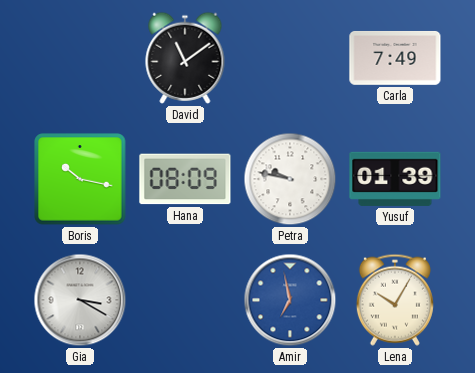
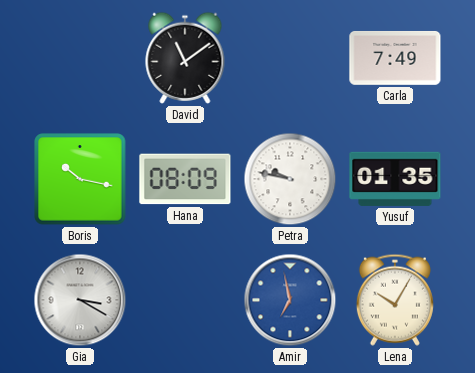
Yusuf: 01:39 -> 01:35
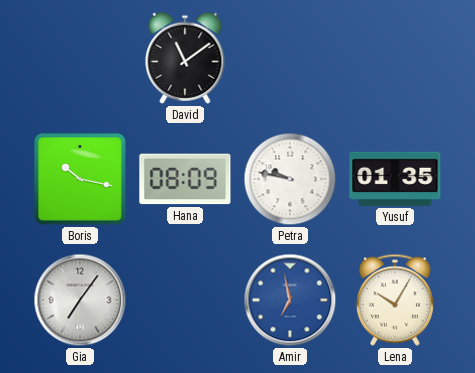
Carla: 7:49 -> none
Gia: 3:20 -> 7:06
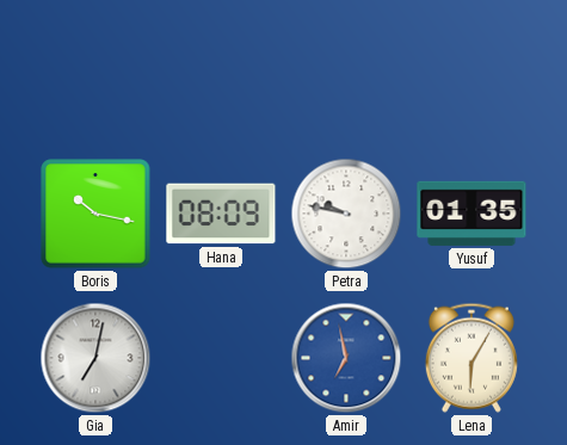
David: 11:09 -> none
Gia: 7:06 -> 7:02
Lena: 10:05 -> 6:05
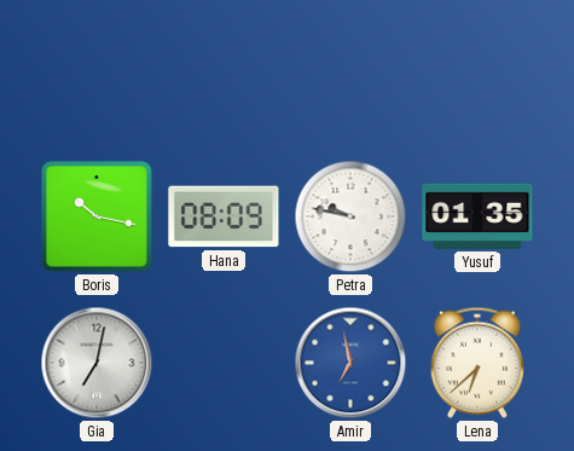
Lena: 6:05 -> 6:38
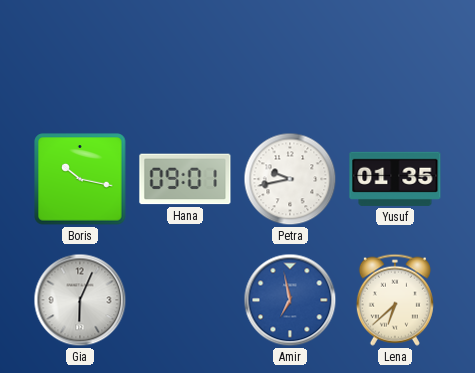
Hana: 08:09 -> 09:01
Petra: 9:47 -> 9:43
Gia: 7:02 -> 6:04
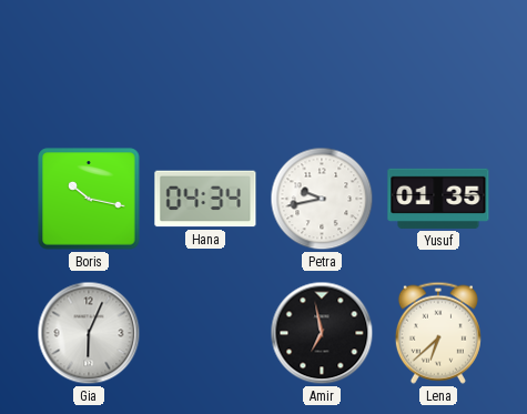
Hana: 09:01 -> 04:34
Amir dial: blue -> black
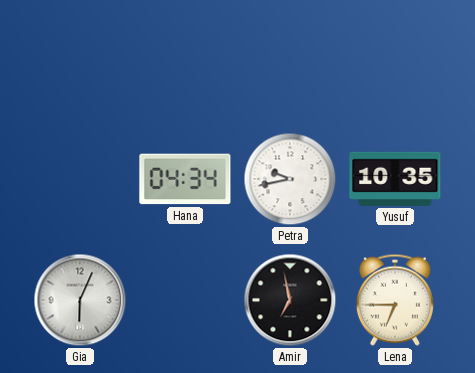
Boris: 10:17 -> none
Yusuf: 01:35 -> 10:35
Lena: 6:38 -> 6:45
